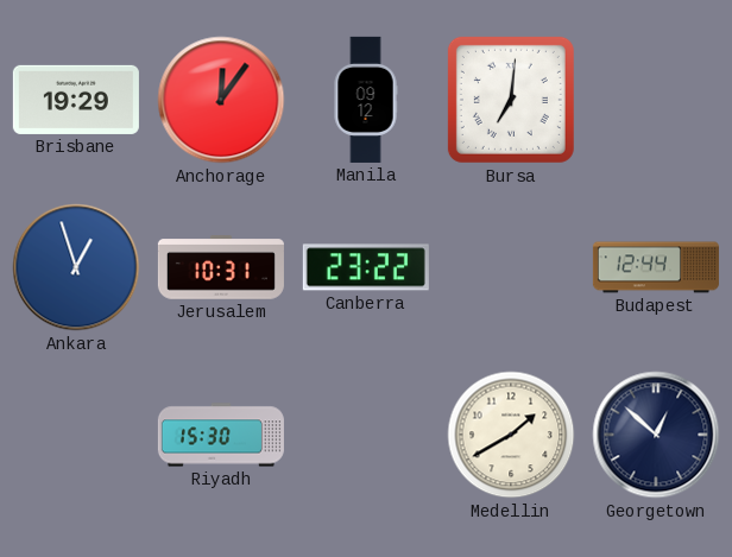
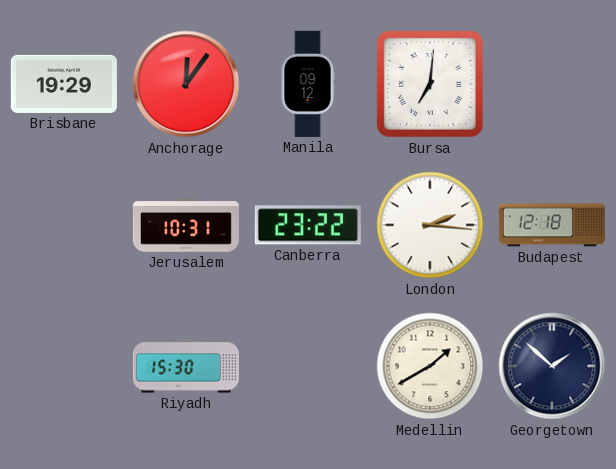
Ankara: 12:57 -> none
London: none -> 2:16
Budapest: 12:44 -> 12:18
Georgetown: 12:52 -> 1:52
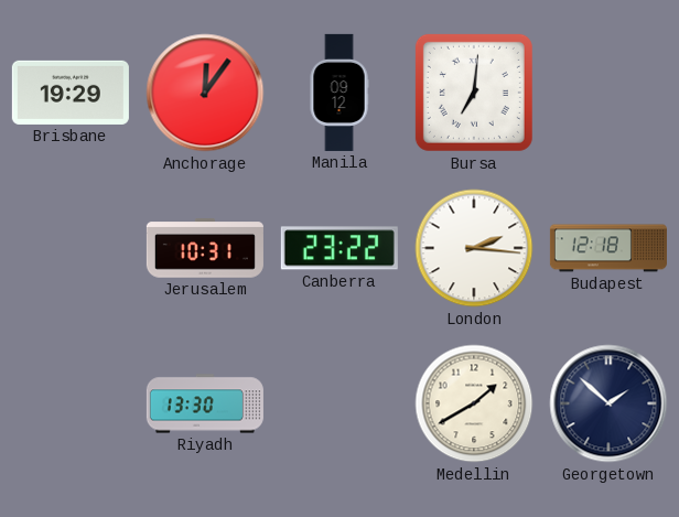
Riyadh: 15:30 -> 13:30
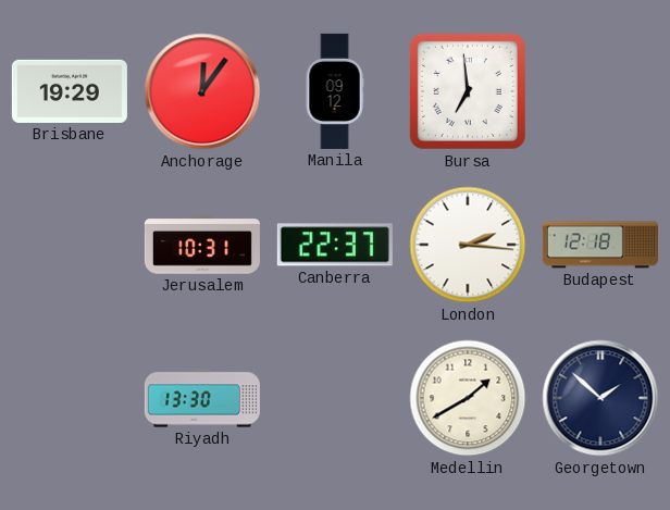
Bursa: 7:01 -> 6:59
Canberra: 23:22 -> 22:37
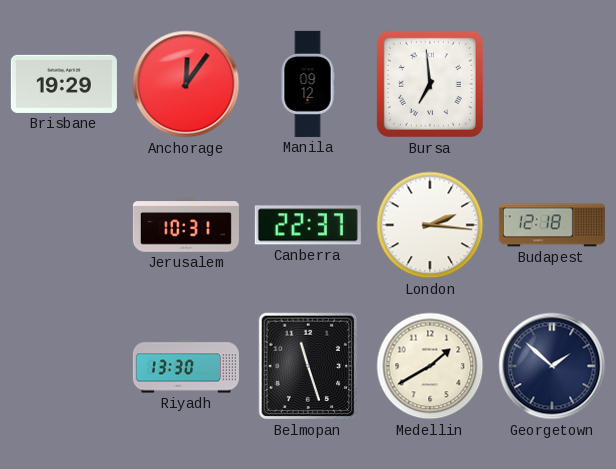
Belmopan: none -> 11:27
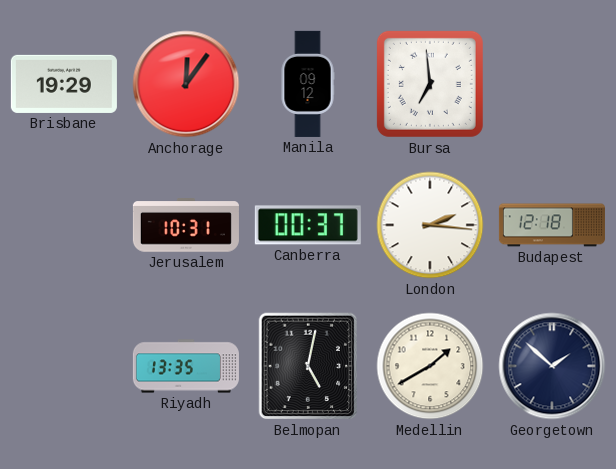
Canberra: 22:37 -> 00:37
Riyadh: 13:30 -> 13:35
Belmopan: 11:27 -> 5:02
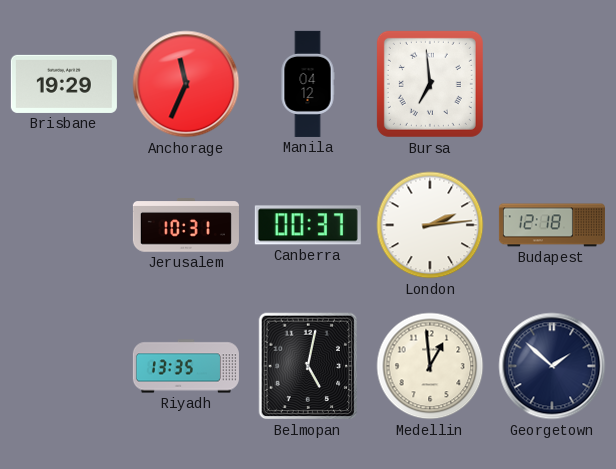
Anchorage: 12:06 -> 11:34
Manila: 09:12 -> 04:12
London: 2:16 -> 2:14
Medellin: 1:40 -> 12:59
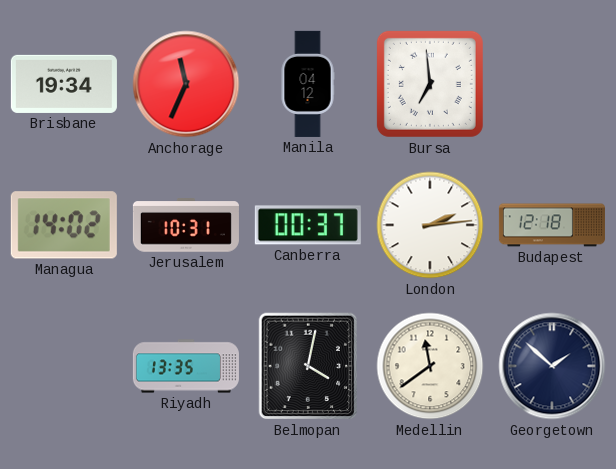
Brisbane: 19:29 -> 19:34
Managua: none -> 14:02
Belmopan: 5:02 -> 4:02
Medellin: 12:59 -> 11:39
